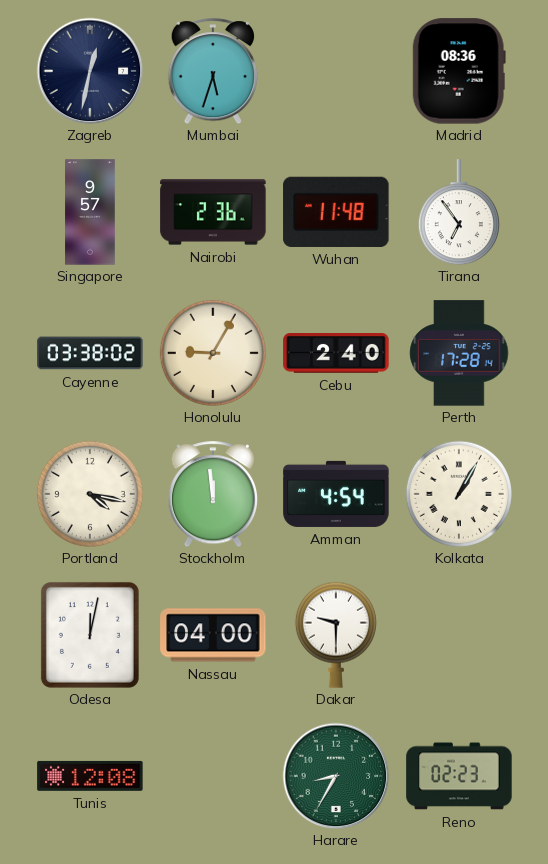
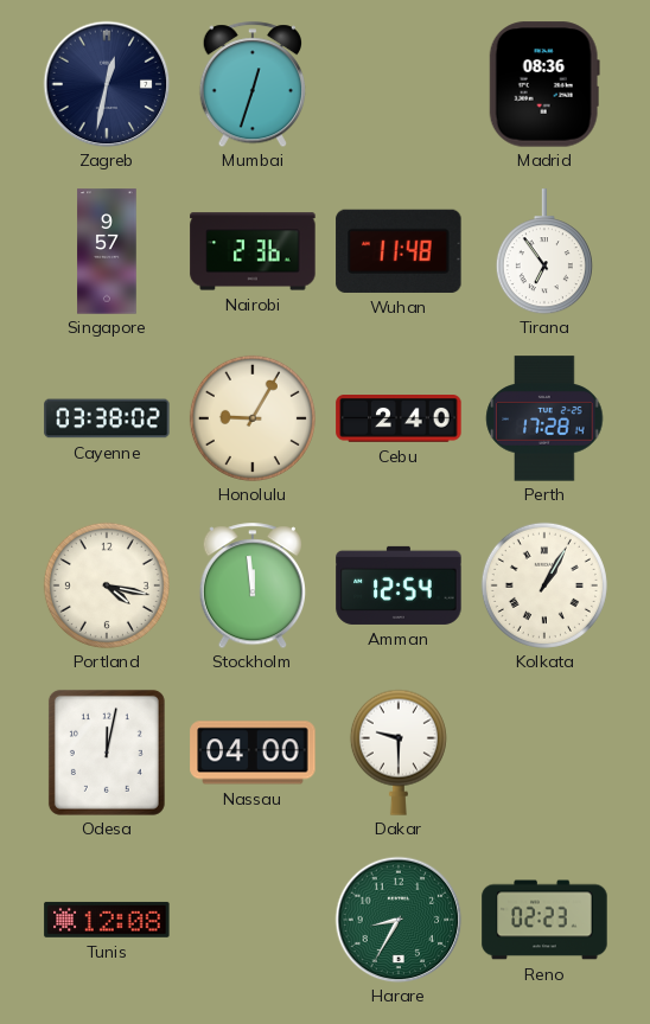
Mumbai: 5:33 -> 12:33
Amman: 4:54 -> 12:54
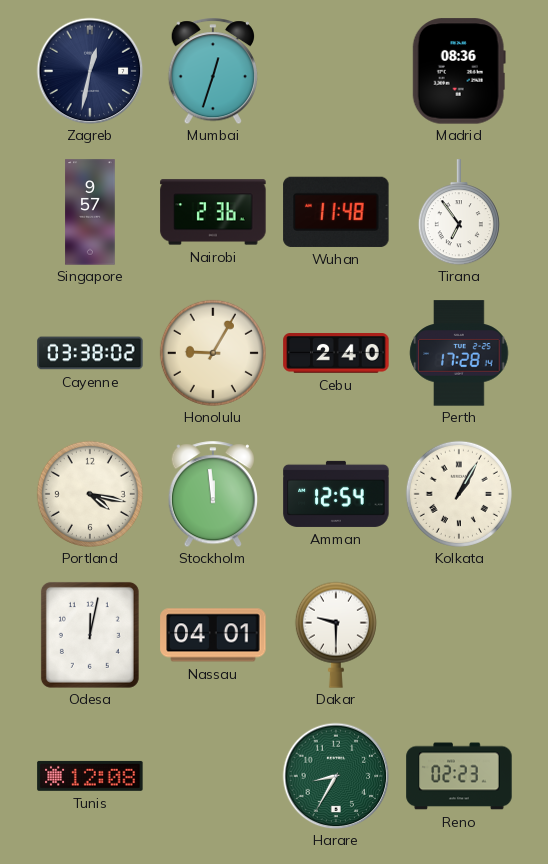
Nassau: 04:00 -> 04:01
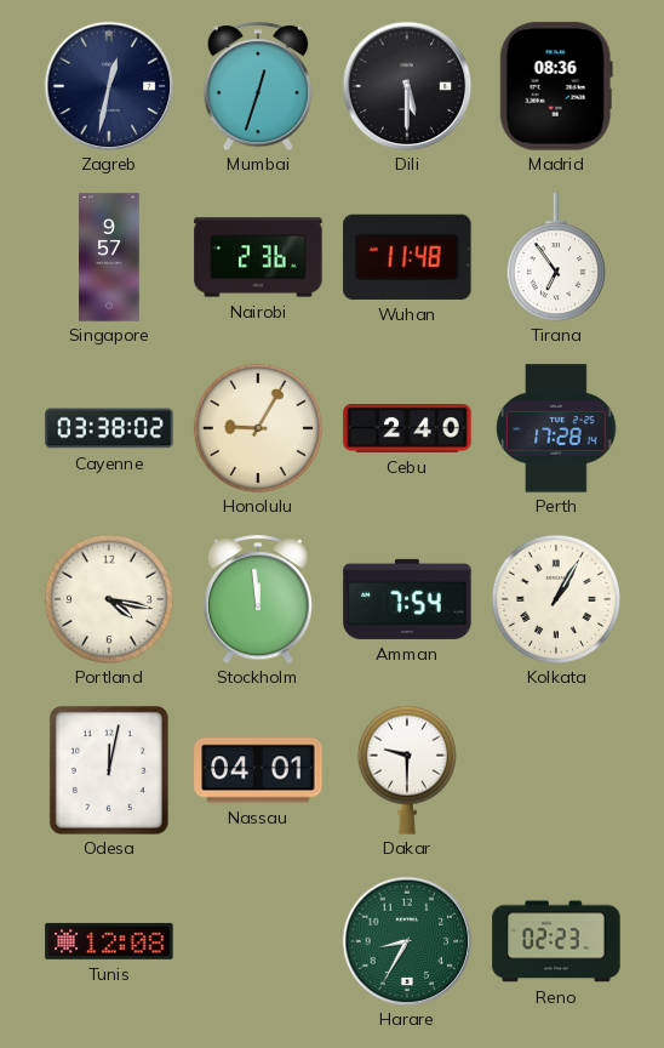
Dili: none -> 5:30
Amman: 12:54 -> 7:54
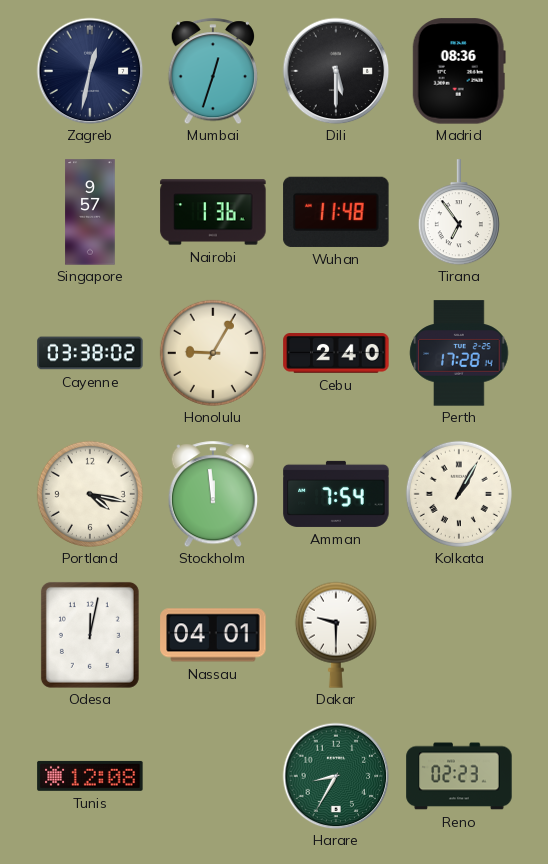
Nairobi: 2:36 -> 1:36
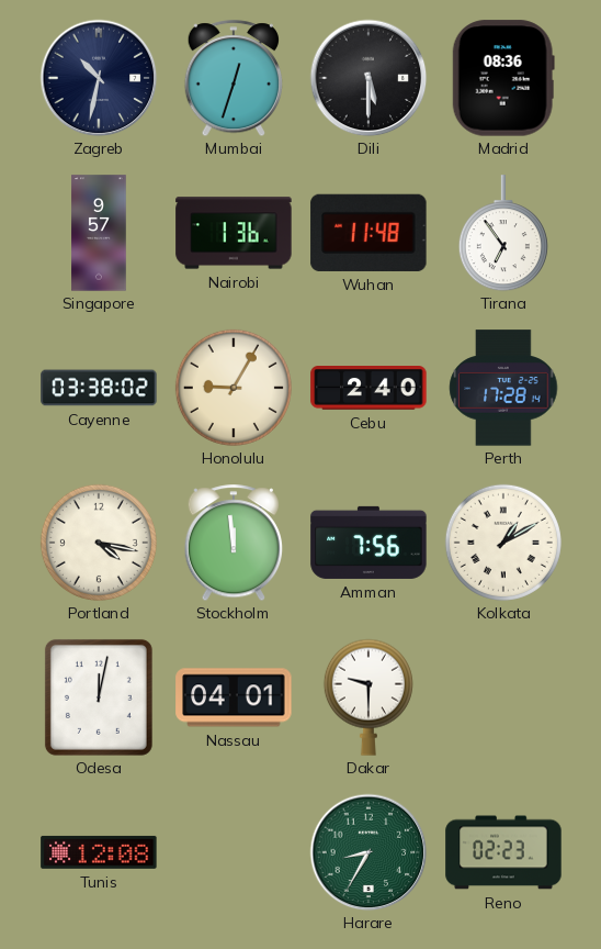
Zagreb: 12:32 -> 10:32
Amman: 7:54 -> 7:56
Kolkata: 1:05 -> 1:10
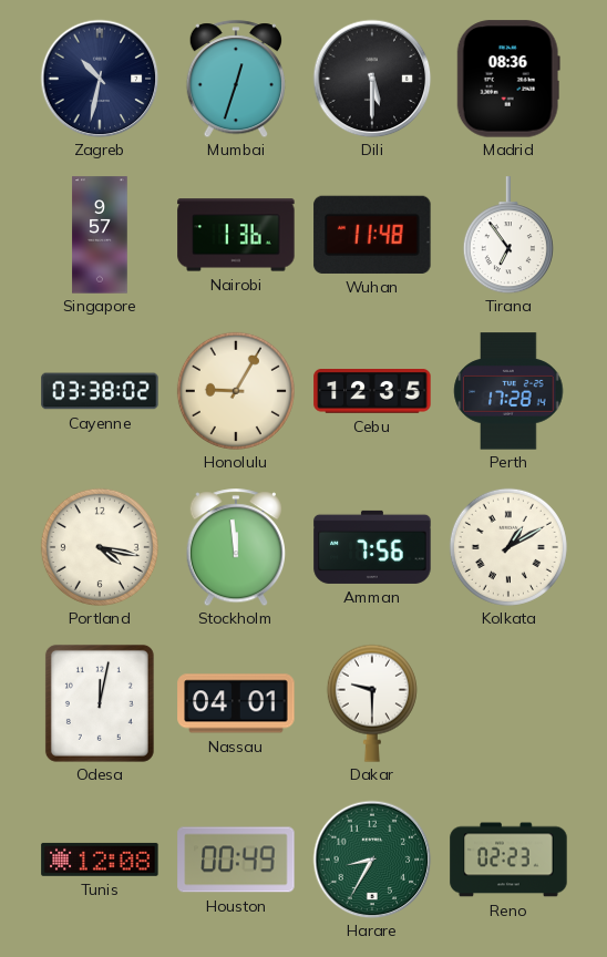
Cebu: 2:40 -> 12:35
Houston: none -> 00:49
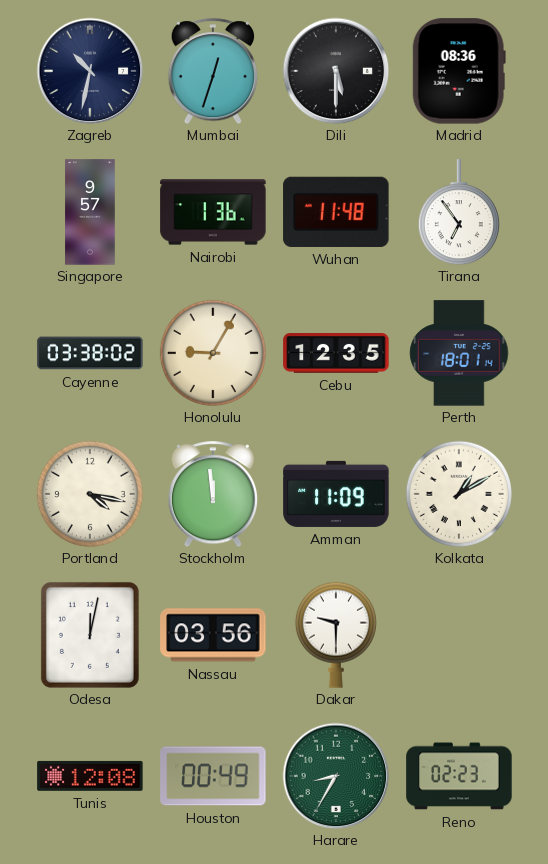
Perth: 17:28 -> 18:01
Amman: 7:56 -> 11:09
Nassau: 04:01 -> 03:56
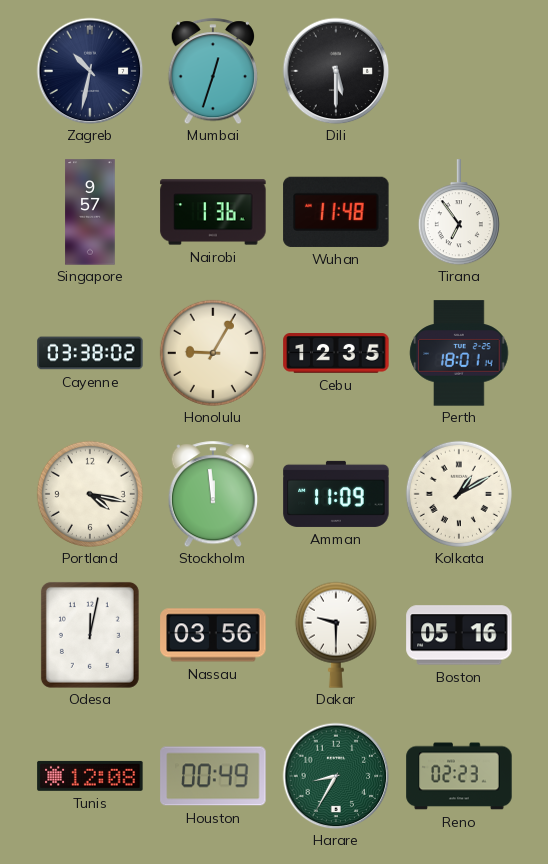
Madrid: 08:36 -> none
Boston: none -> 05:16
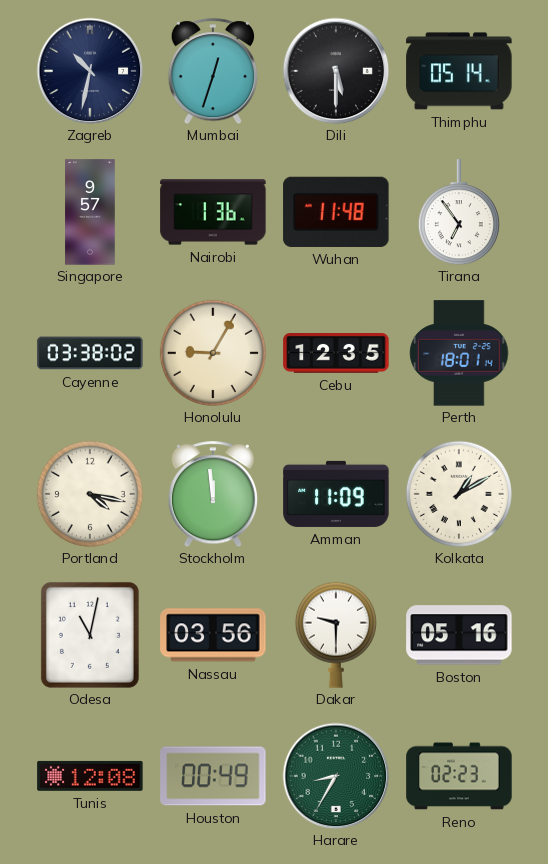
Thimphu: none -> 05:14
Odesa: 12:02 -> 11:02
